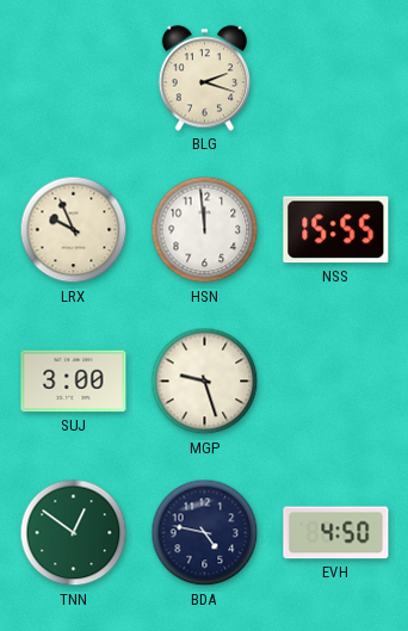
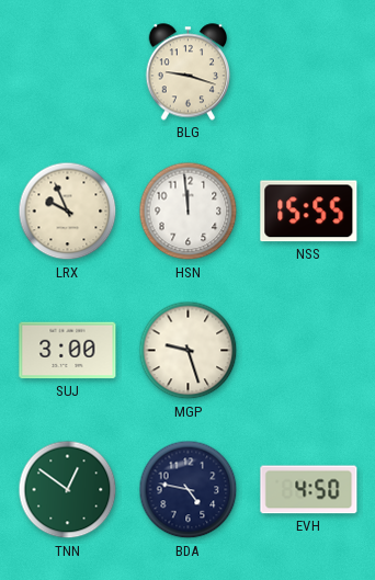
BLG: 2:18 -> 9:18
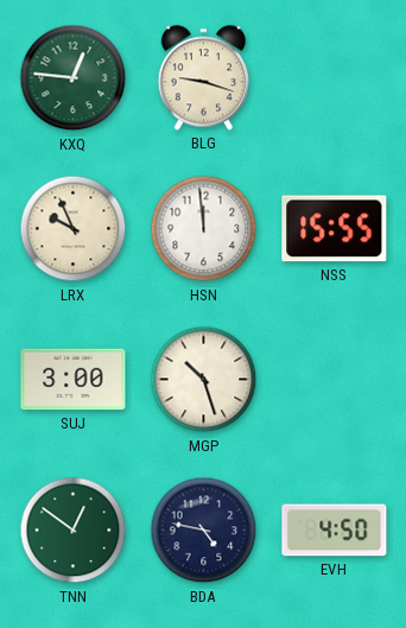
KXQ: none -> 12:46
MGP: 9:27 -> 10:27
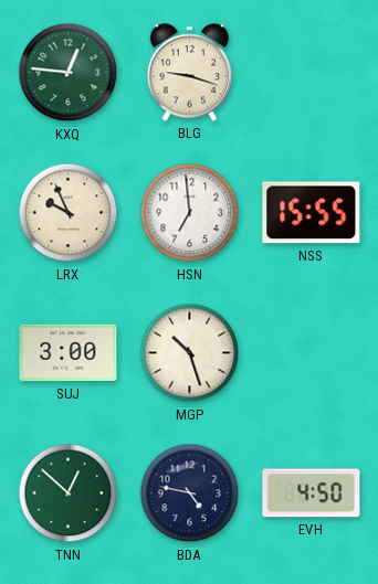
HSN: 11:59 -> 6:59
TNN: 12:51 -> 12:52
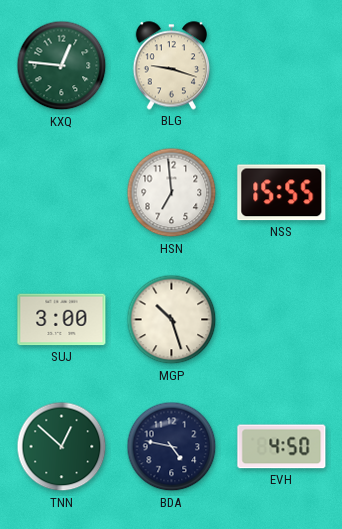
LRX: 9:56 -> none
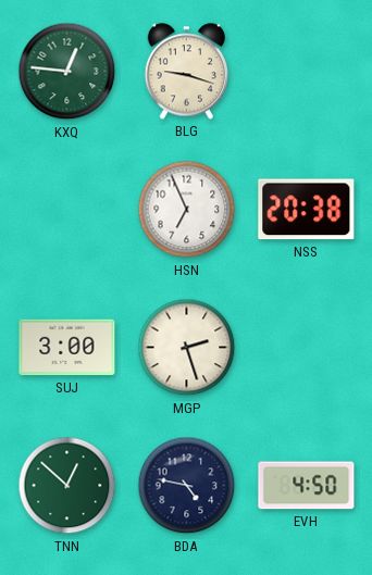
HSN: 6:59 -> 6:56
NSS: 15:55 -> 20:38
MGP: 10:27 -> 2:27
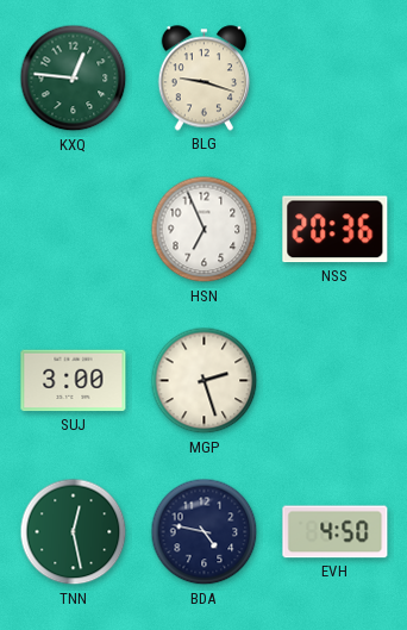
NSS: 20:38 -> 20:36
TNN: 12:52 -> 12:28
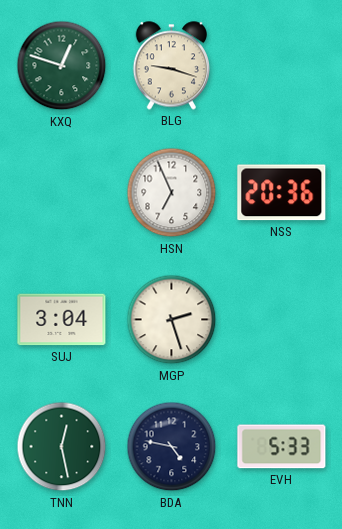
KXQ: 12:46 -> 12:48
SUJ: 3:00 -> 3:04
EVH: 4:50 -> 5:33
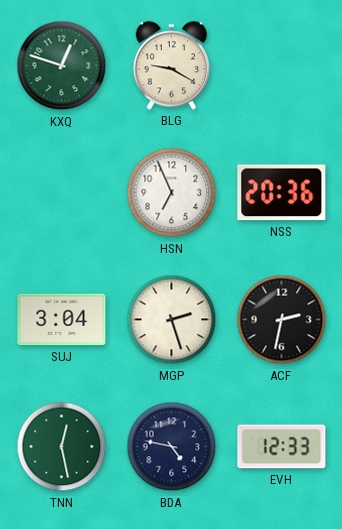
BLG: 9:18 -> 9:20
ACF: none -> 2:32
EVH: 5:33 -> 12:33
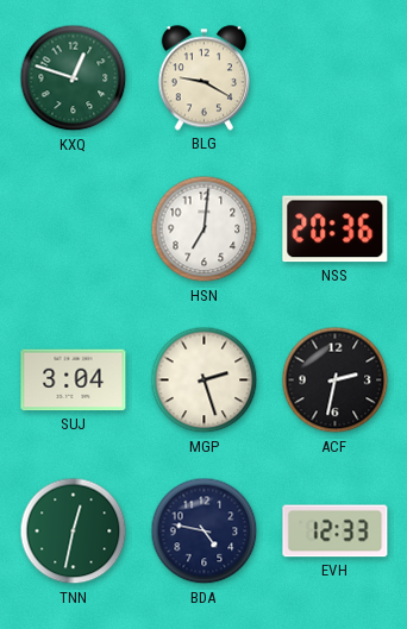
HSN: 6:56 -> 7:01
TNN: 12:28 -> 12:32
